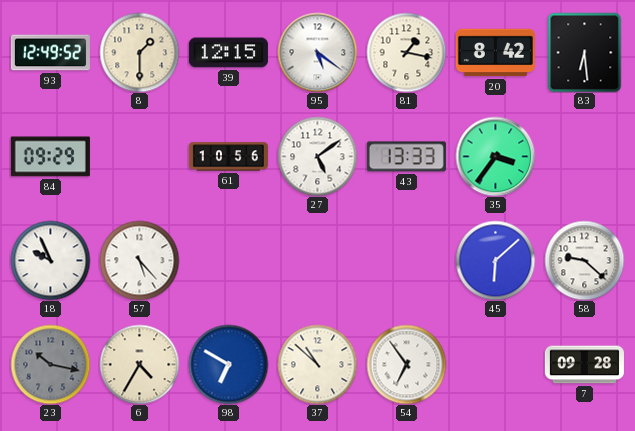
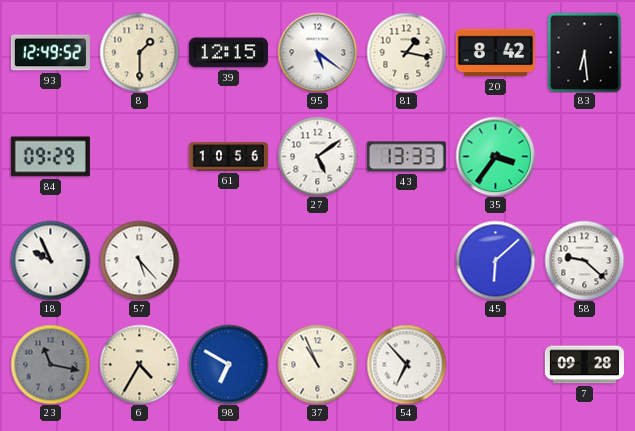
23: 10:17 -> 11:17
37: 10:52 -> 10:56
54: 6:54 -> 6:53
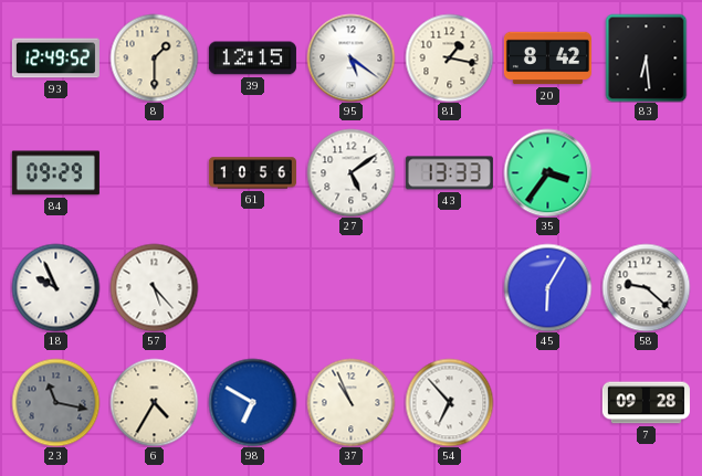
45: 6:08 -> 6:05
